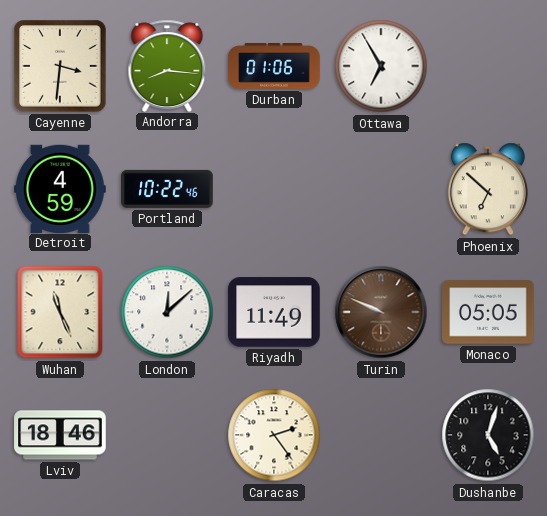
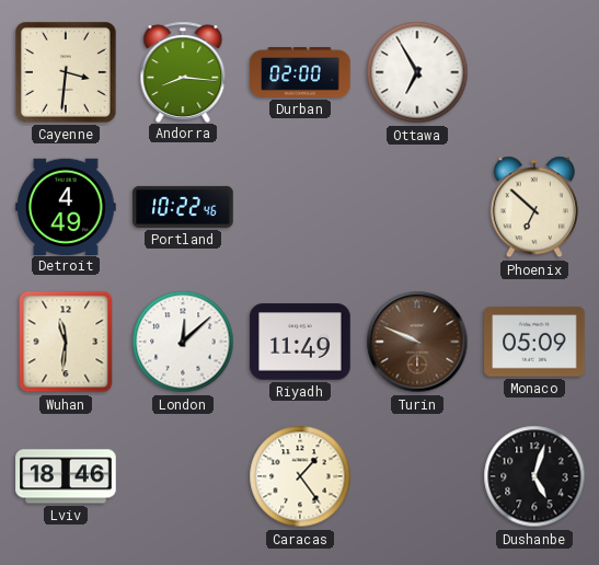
Durban: 01:06 -> 02:00
Detroit: 4:59 -> 4:49
Wuhan: 11:26 -> 11:31
Monaco: 05:05 -> 05:09
Caracas: 2:24 -> 1:24
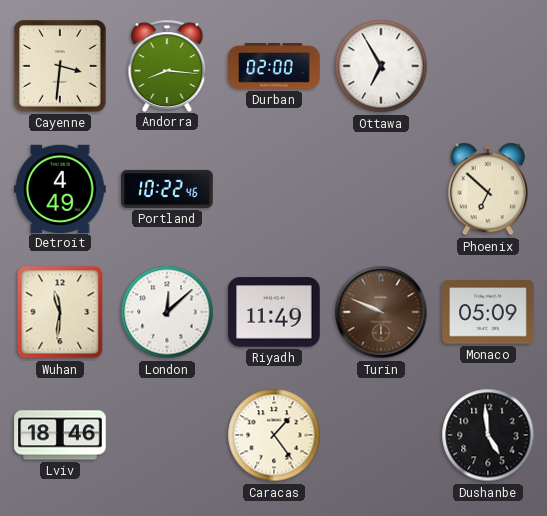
Dushanbe: 5:03 -> 4:59
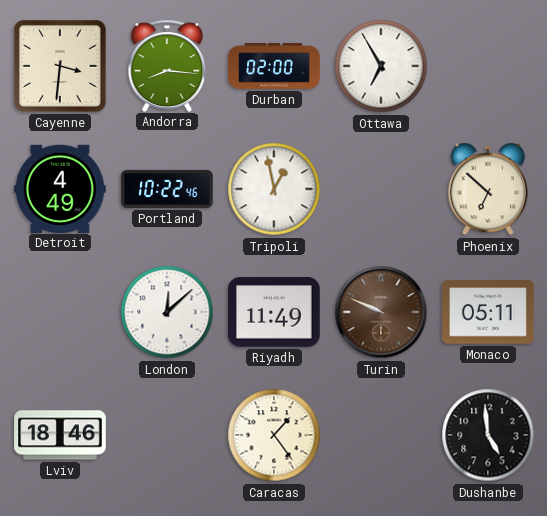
Tripoli: none -> 12:58
Wuhan: 11:31 -> none
Monaco: 05:09 -> 05:11
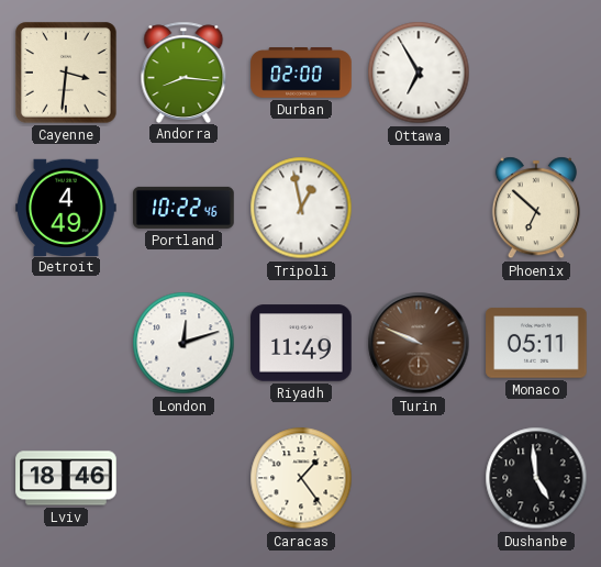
London: 12:08 -> 12:12
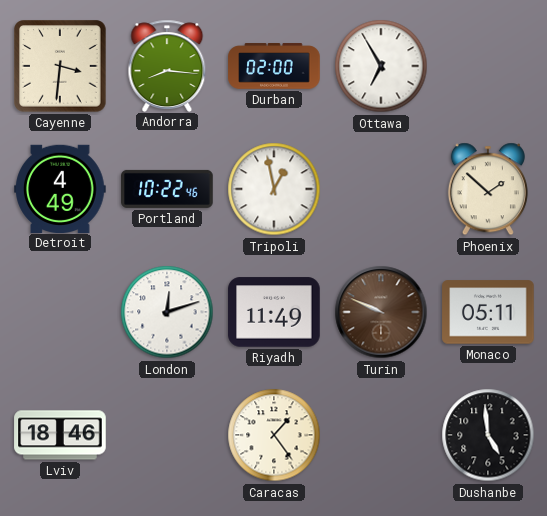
Phoenix: 6:52 -> 1:52
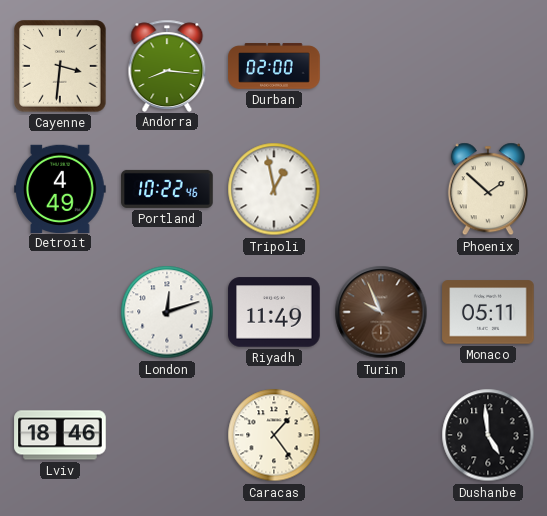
Ottawa: 6:55 -> none
Turin: 9:49 -> 9:56
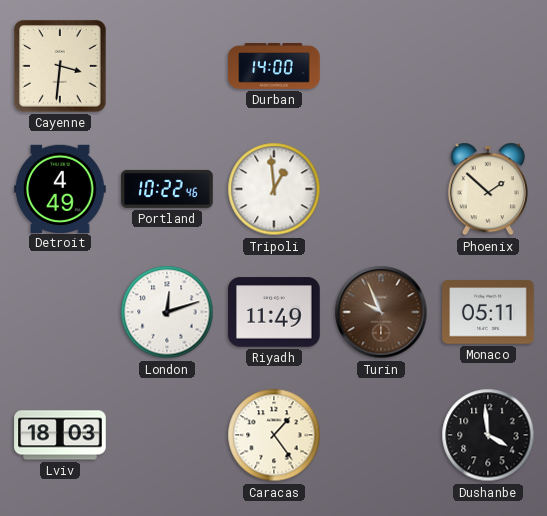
Andorra: 8:16 -> none
Durban: 02:00 -> 14:00
Tripoli: 12:58 -> 12:59
Lviv: 18:46 -> 18:03
Dushanbe: 4:59 -> 3:59
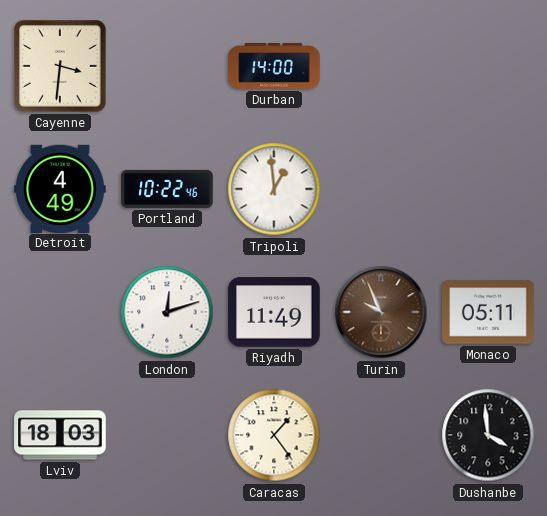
Phoenix: 1:52 -> none
